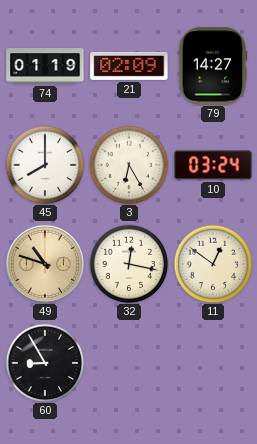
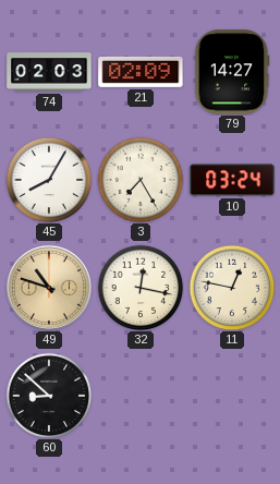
74: 01:19 -> 02:03
45: 8:00 -> 8:05
3: 6:25 -> 7:25
11: 12:51 -> 12:47
60: 8:55 -> 8:52
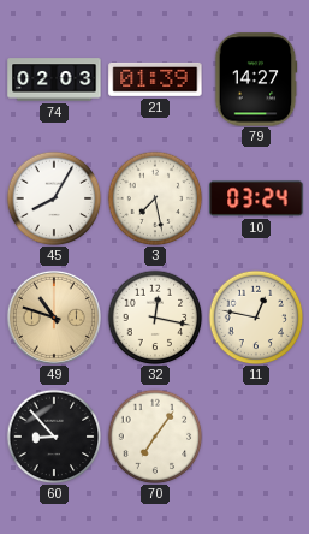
21: 02:09 -> 01:39
3: 7:25 -> 7:28
60: 8:52 -> 8:53
70: none -> 7:06
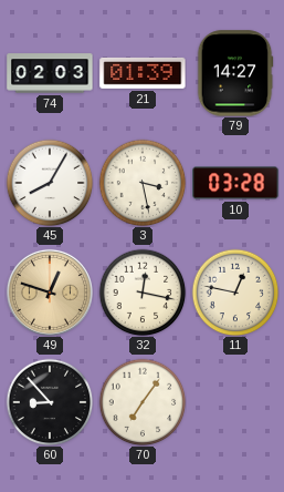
3: 7:28 -> 3:28
10: 03:24 -> 03:28
49: 10:48 -> 12:48
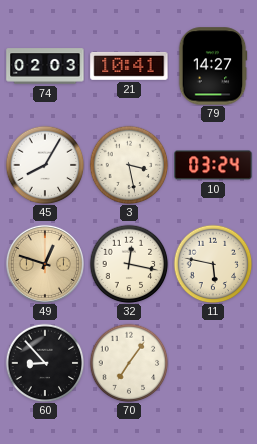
21: 01:39 -> 10:41
10: 03:28 -> 03:24
11: 12:47 -> 5:47
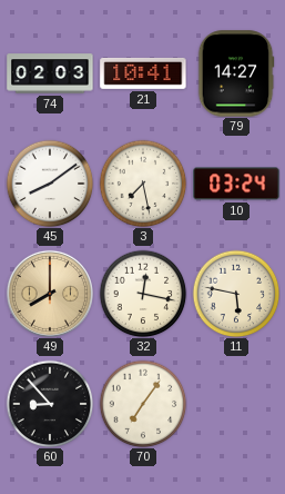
45: 8:05 -> 8:09
3: 3:28 -> 7:28
49: 12:48 -> 8:00
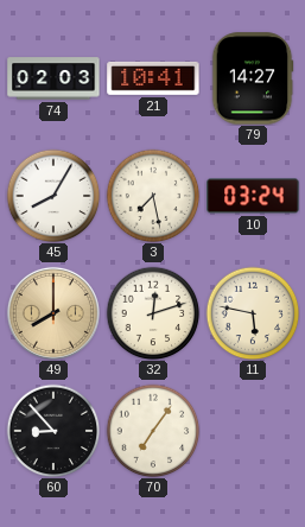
45: 8:09 -> 8:05
32: 12:17 -> 12:12
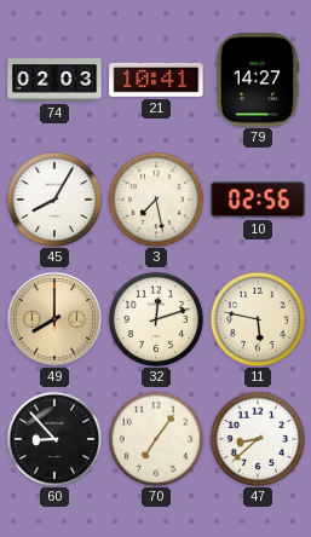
10: 03:24 -> 02:56
47: none -> 8:38
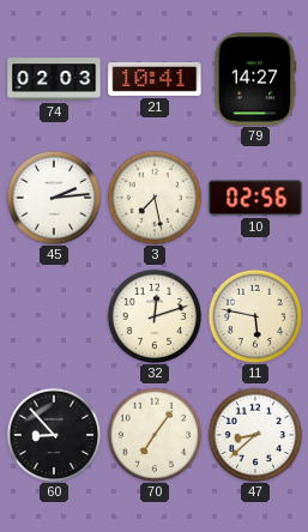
45: 8:05 -> 2:14
49: 8:00 -> none
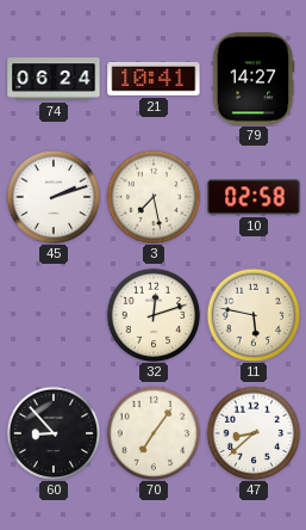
74: 02:03 -> 06:24
45: 2:14 -> 2:12
10: 02:56 -> 02:58
